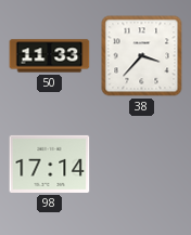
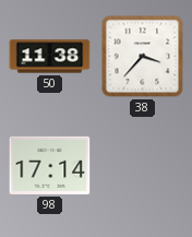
50: 11:33 -> 11:38
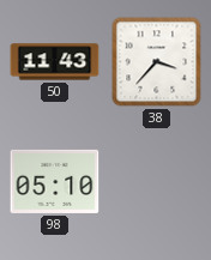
50: 11:38 -> 11:43
98: 17:14 -> 05:10
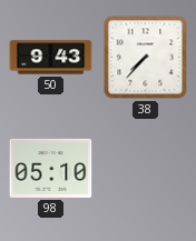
50: 11:43 -> 9:43
38: 3:37 -> 7:37
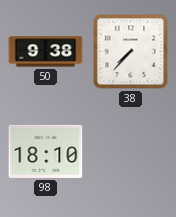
50: 9:43 -> 9:38
98: 05:10 -> 18:10
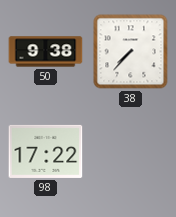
98: 18:10 -> 17:22
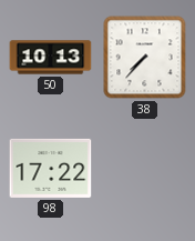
50: 9:38 -> 10:13
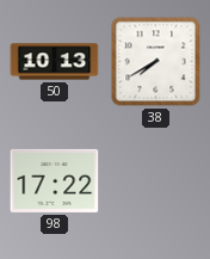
38: 7:37 -> 7:40
